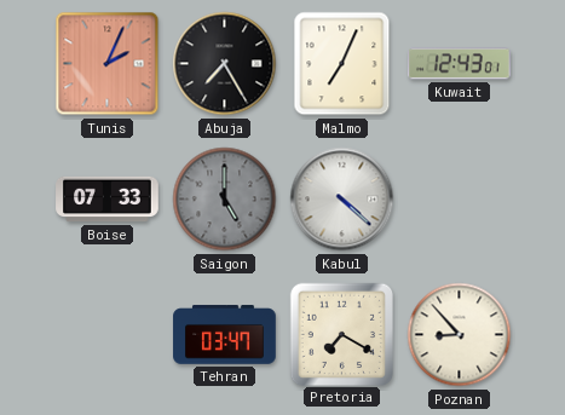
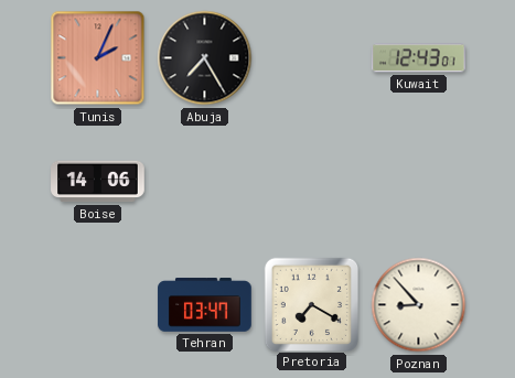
Malmo: 7:04 -> none
Boise: 07:33 -> 14:06
Saigon: 5:00 -> none
Kabul: 4:22 -> none
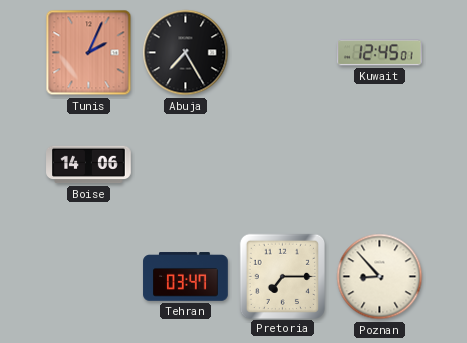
Kuwait: 12:43 -> 12:45
Pretoria: 7:20 -> 7:15
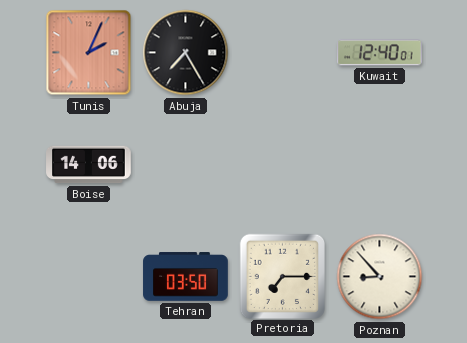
Kuwait: 12:45 -> 12:40
Tehran: 03:47 -> 03:50
